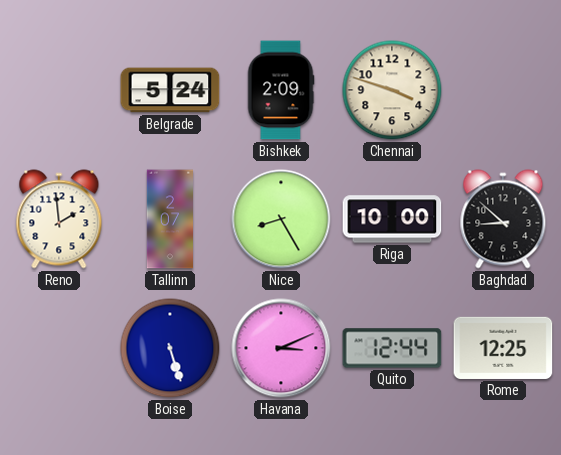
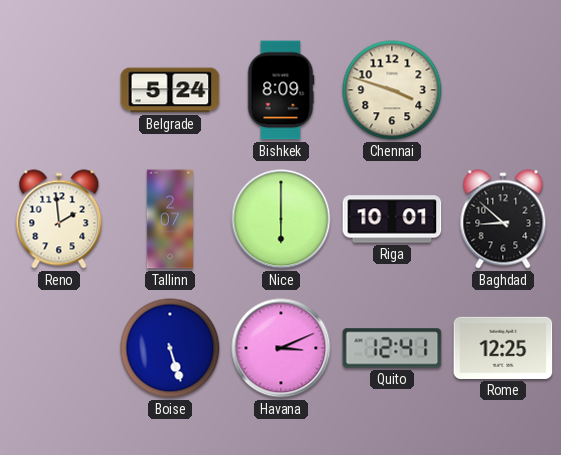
Bishkek: 2:09 -> 8:09
Nice: 8:25 -> 6:00
Riga: 10:00 -> 10:01
Quito: 12:44 -> 12:41
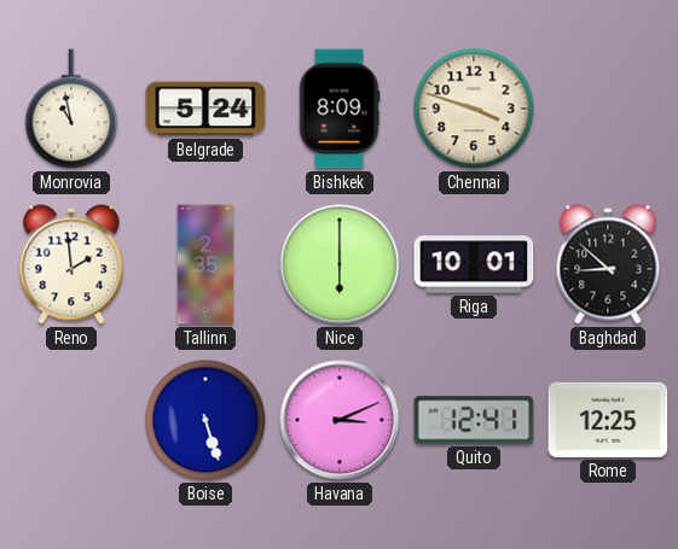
Monrovia: none -> 10:58
Tallinn: 2:07 -> 2:35
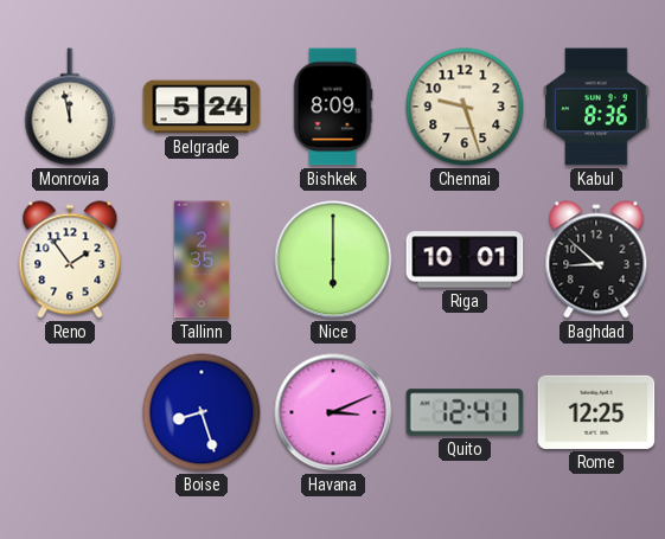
Monrovia: 10:58 -> 11:58
Chennai: 3:48 -> 9:27
Kabul: none -> 8:36
Reno: 1:59 -> 1:54
Boise: 5:27 -> 8:27
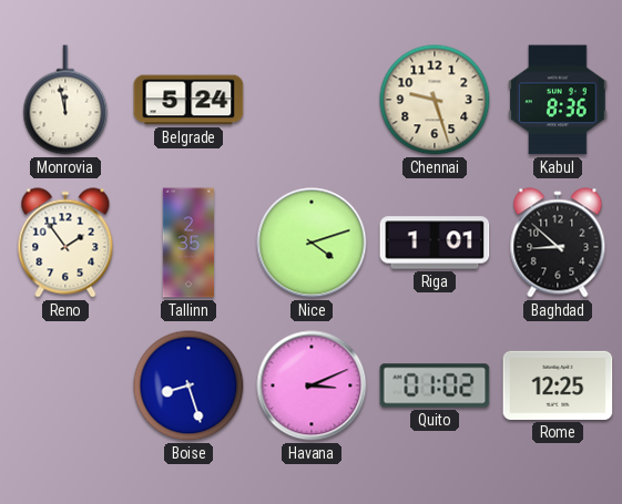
Bishkek: 8:09 -> none
Nice: 6:00 -> 4:12
Riga: 10:01 -> 1:01
Quito: 12:41 -> 01:02
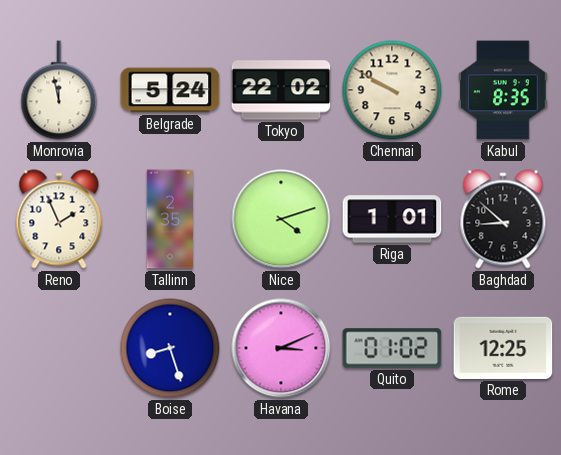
Tokyo: none -> 22:02
Chennai: 9:27 -> 9:50
Kabul: 8:36 -> 8:35
Reno: 1:54 -> 1:56
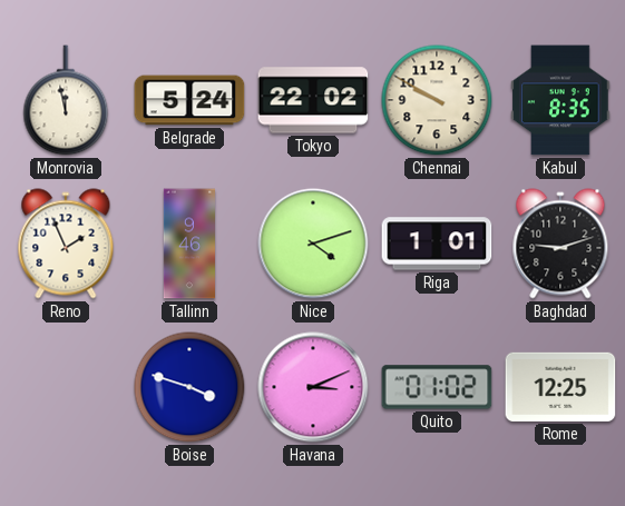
Tallinn: 2:35 -> 9:46
Baghdad: 8:52 -> 9:12
Boise: 8:27 -> 3:48
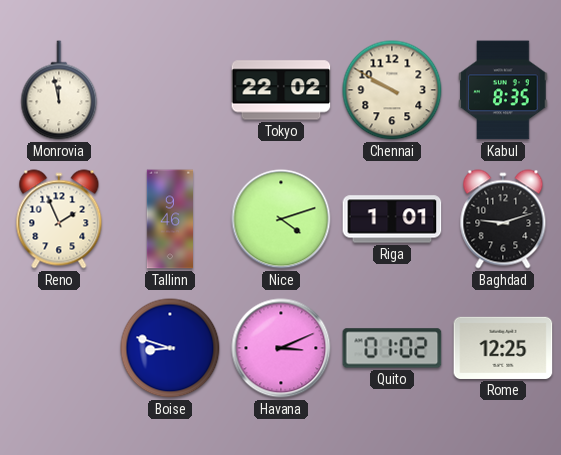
Belgrade: 5:24 -> none
Boise: 3:48 -> 8:48
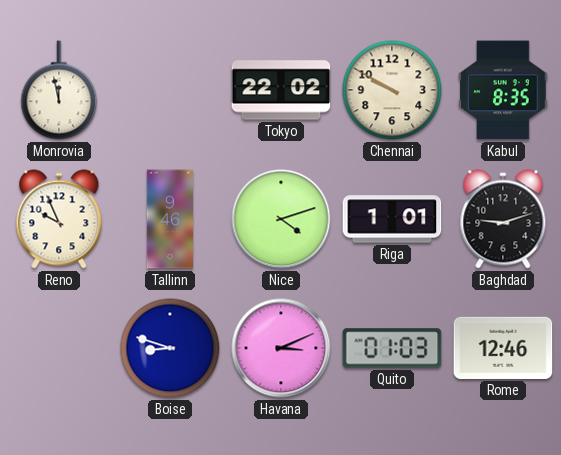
Reno: 1:56 -> 9:56
Quito: 01:02 -> 01:03
Rome: 12:25 -> 12:46
